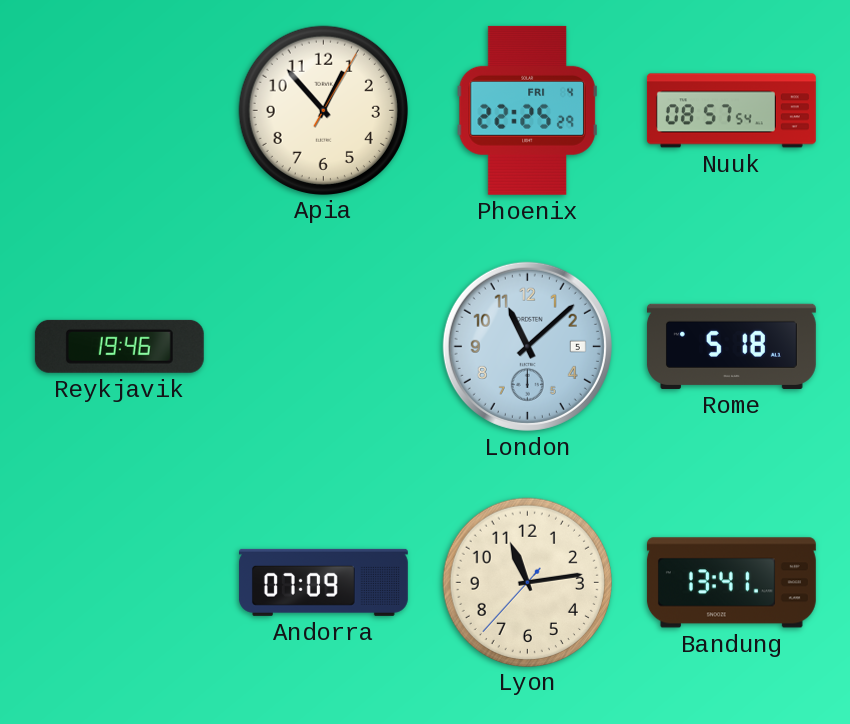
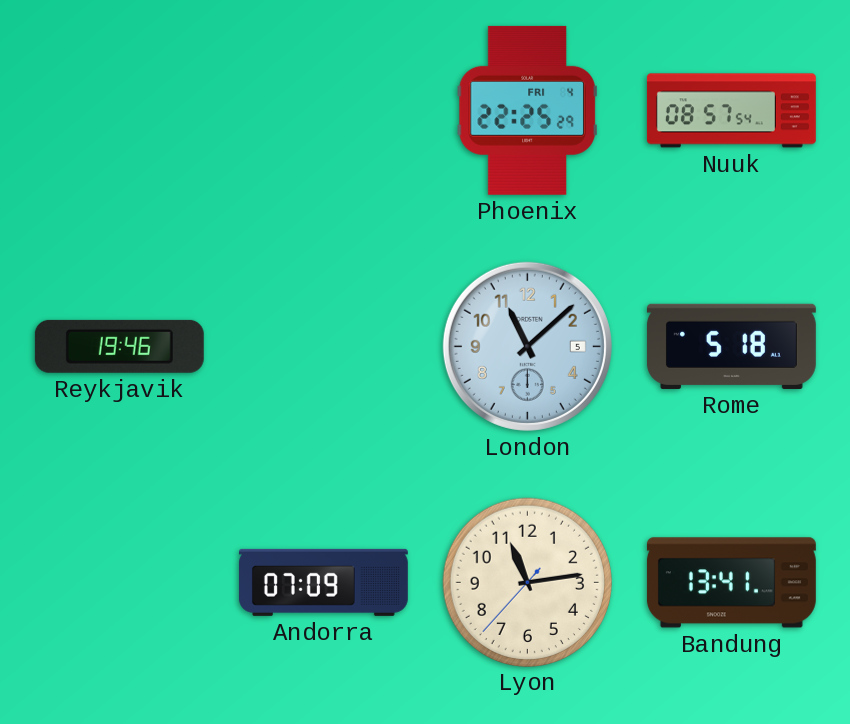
Apia: 12:53 -> none
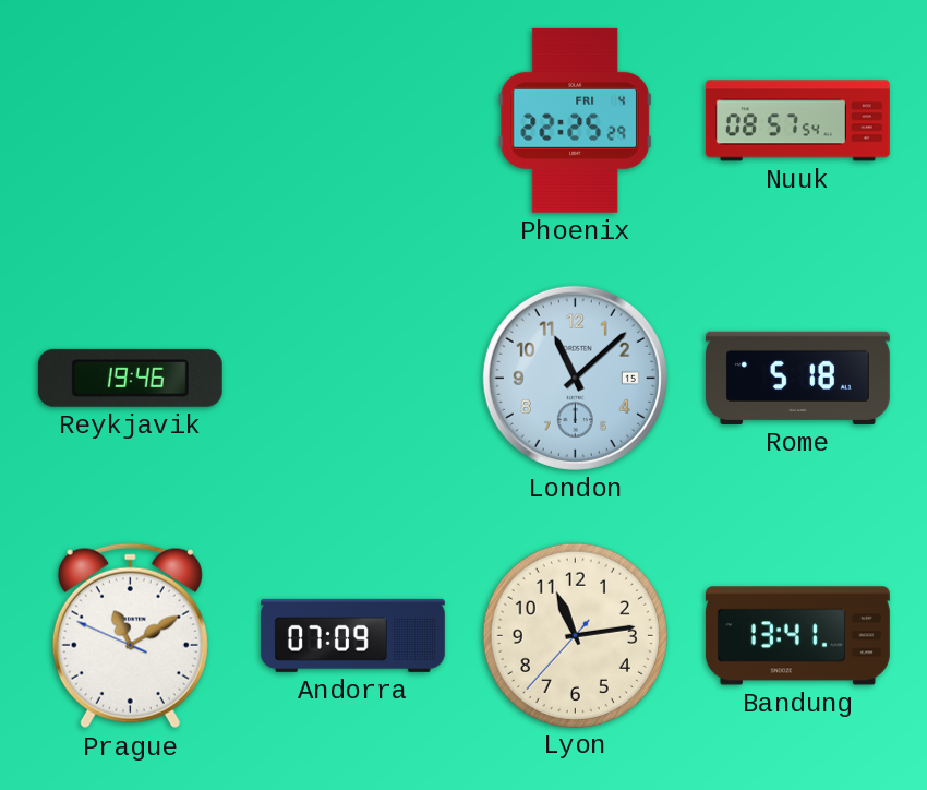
London date: 5 -> 15
Prague: none -> 11:09
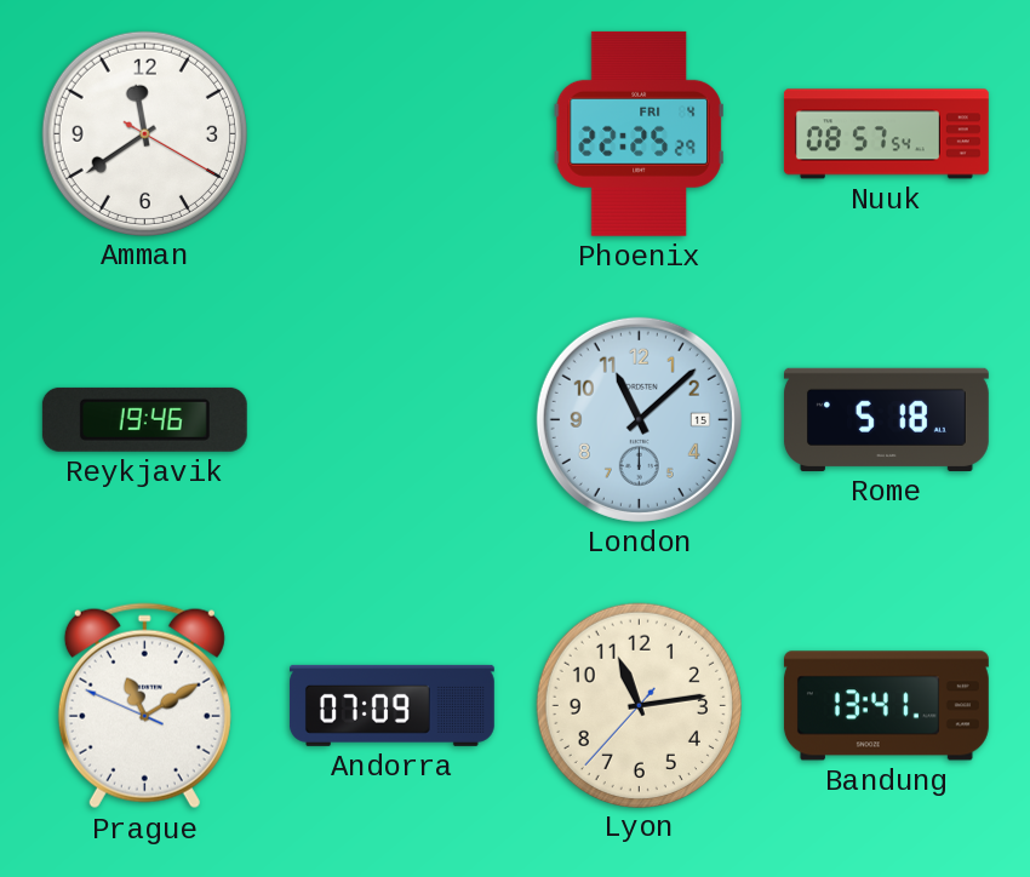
Amman: none -> 11:39
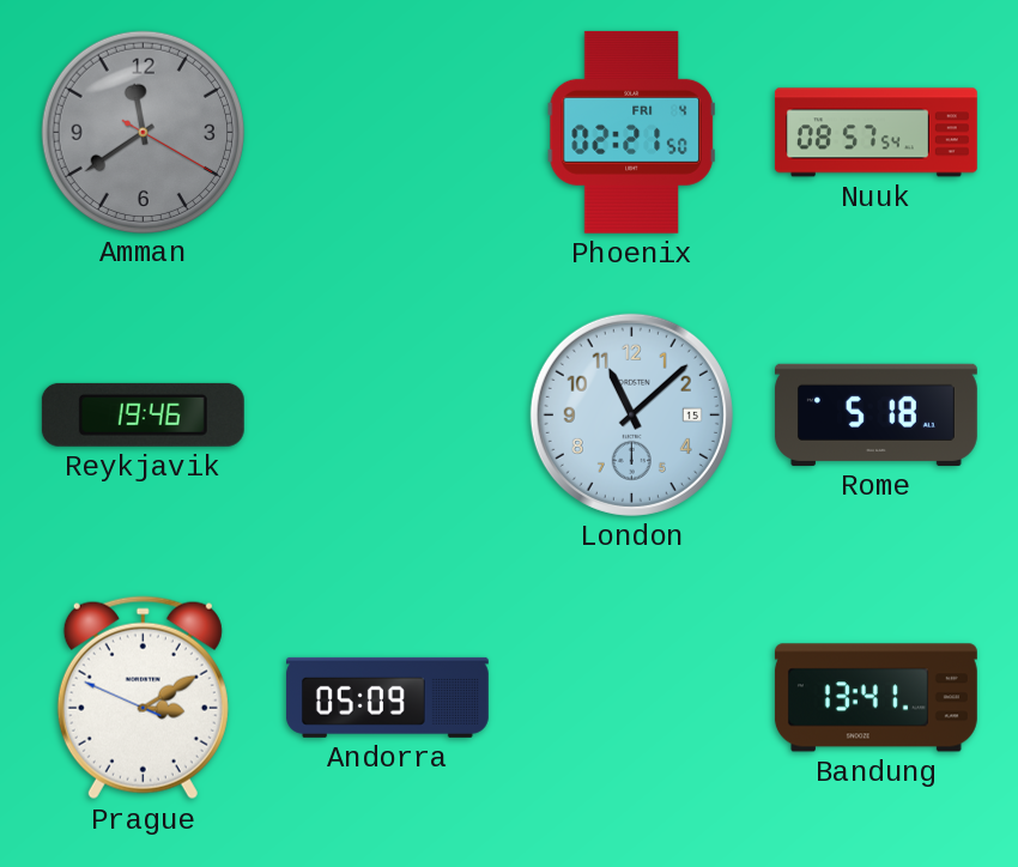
Amman dial: white -> grey
Phoenix: 22:25 -> 02:21
Prague: 11:09 -> 3:09
Andorra: 07:09 -> 05:09
Lyon: 11:13 -> none
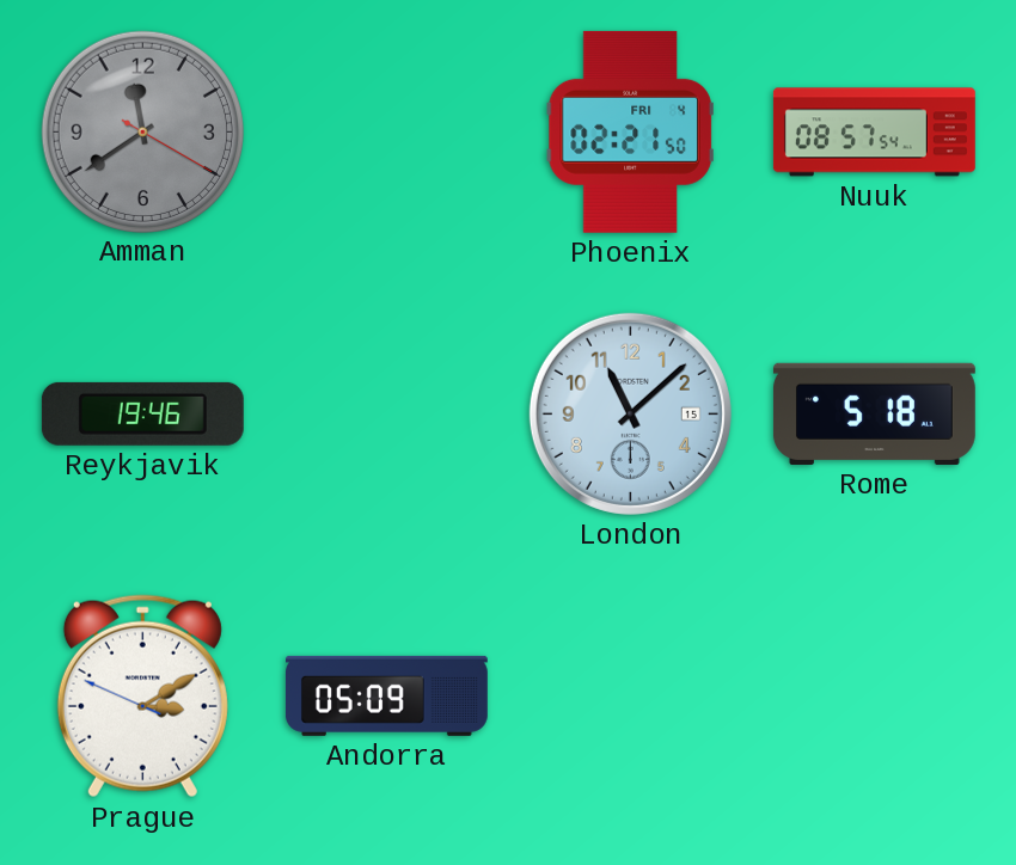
Bandung: 13:41 -> none
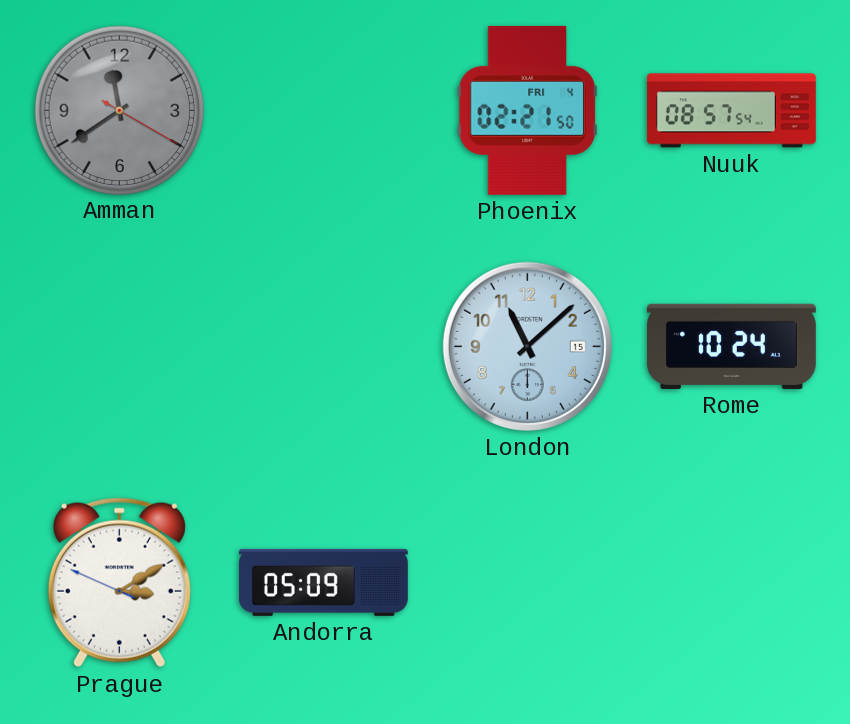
Reykjavik: 19:46 -> none
Rome: 5:18 -> 10:24
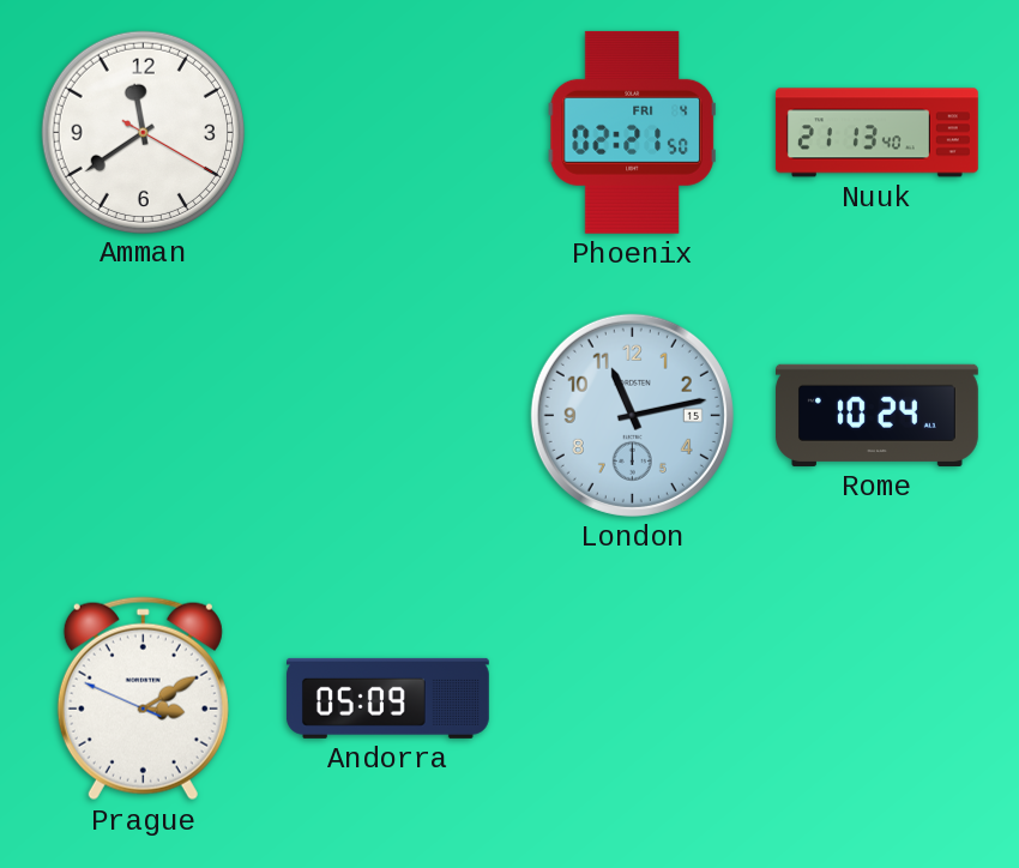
Amman dial: grey -> white
Nuuk: 08:57 -> 21:13
London: 11:08 -> 11:13
